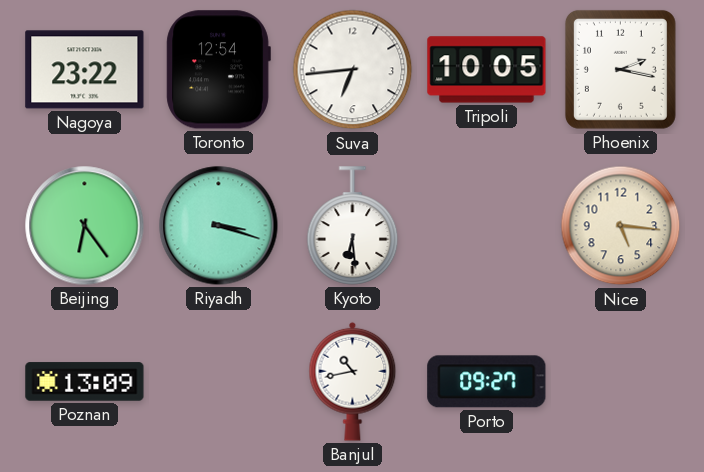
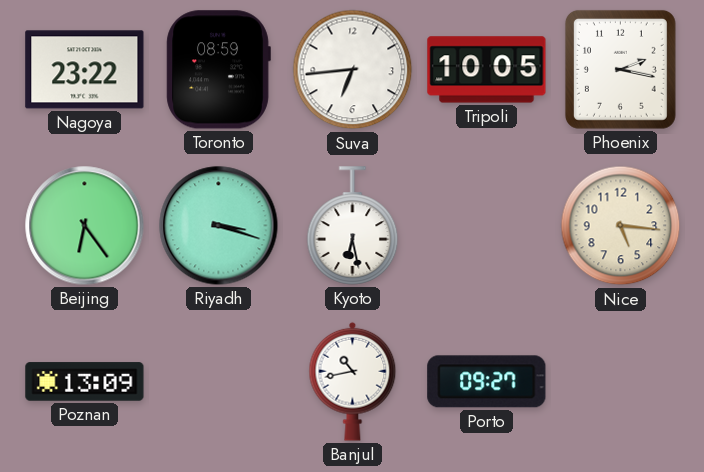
Toronto: 12:54 -> 08:59
Kyoto: 6:29 -> 6:28
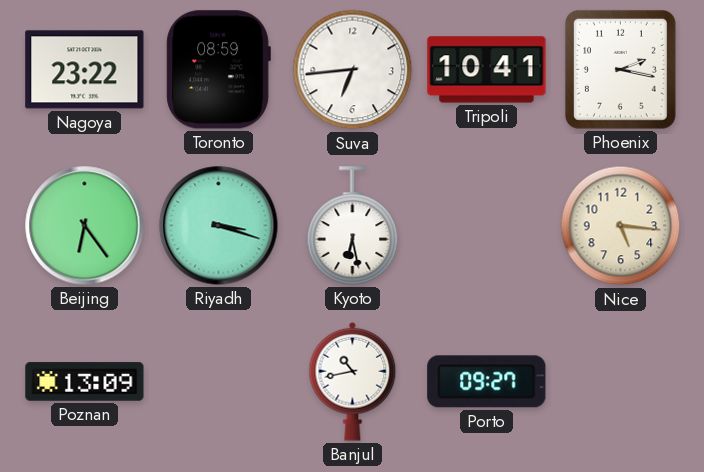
Tripoli: 10:05 -> 10:41
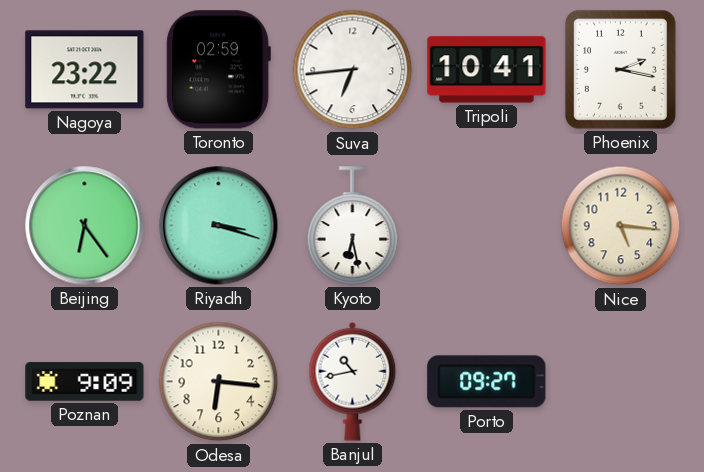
Toronto: 08:59 -> 02:59
Poznan: 13:09 -> 9:09
Odesa: none -> 6:16
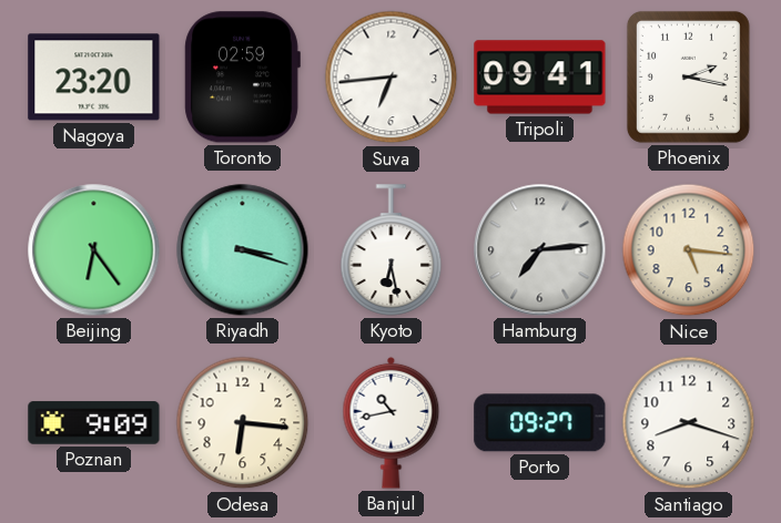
Nagoya: 23:22 -> 23:20
Tripoli: 10:41 -> 09:41
Hamburg: none -> 7:14
Santiago: none -> 8:18
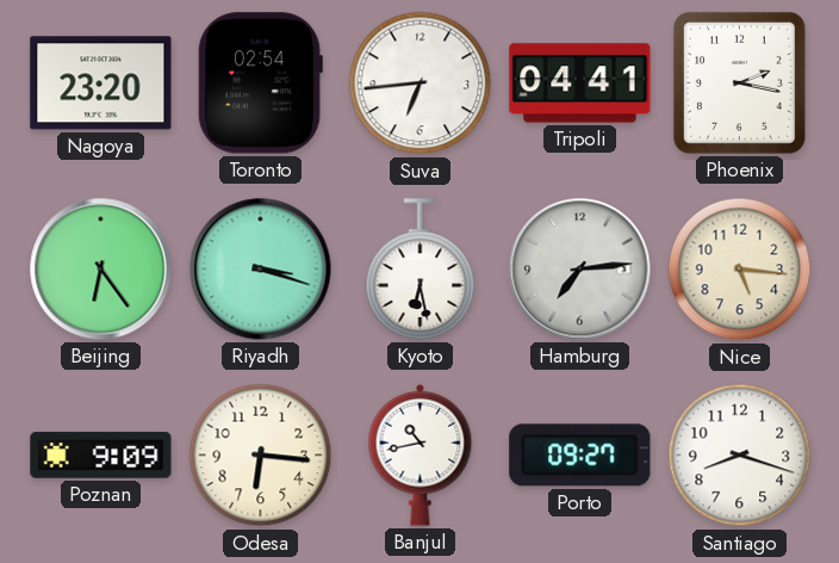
Toronto: 02:59 -> 02:54
Tripoli: 09:41 -> 04:41
